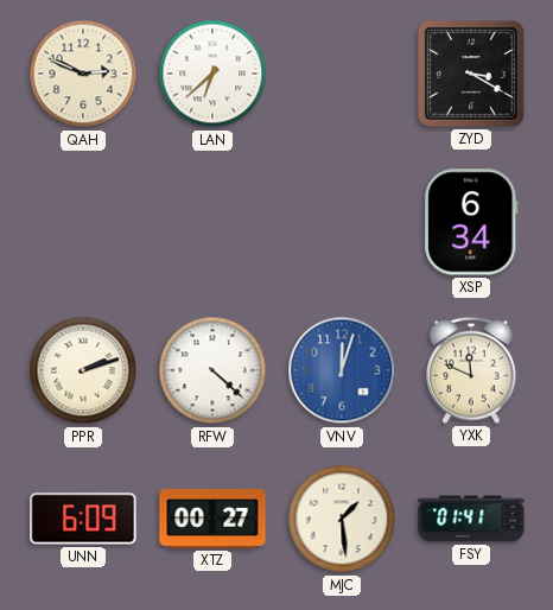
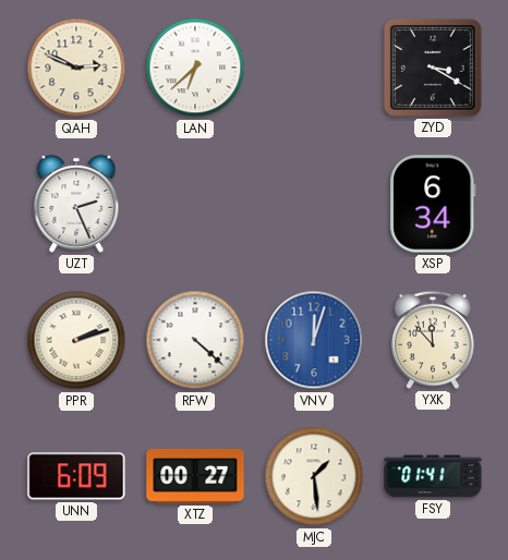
UZT: none -> 2:26
YXK: 11:49 -> 11:53
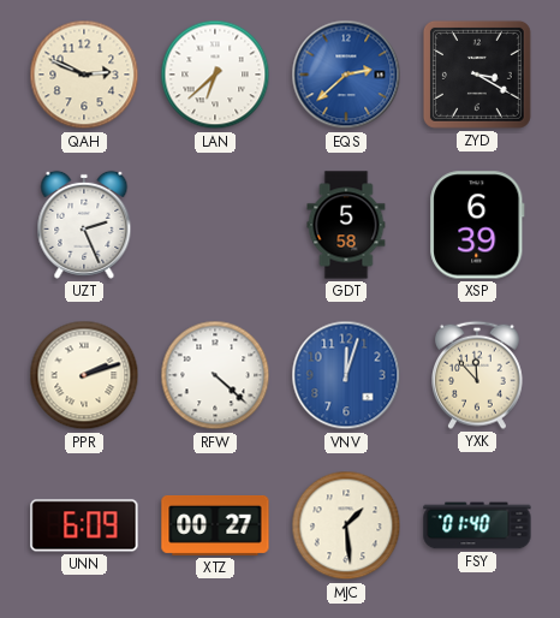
EQS: none -> 2:38
GDT: none -> 5:58
XSP: 6:34 -> 6:39
FSY: 01:41 -> 01:40
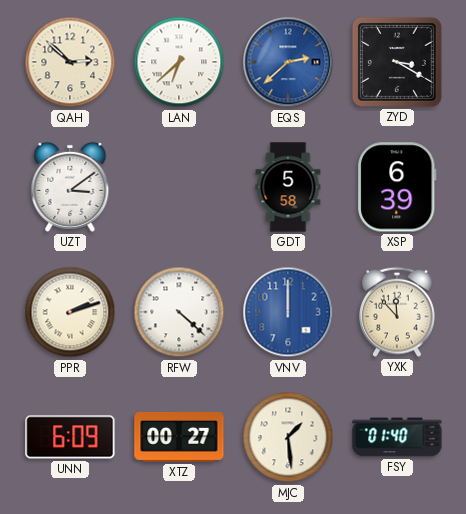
QAH: 2:49 -> 2:52
UZT: 2:26 -> 3:09
VNV: 12:03 -> 12:00
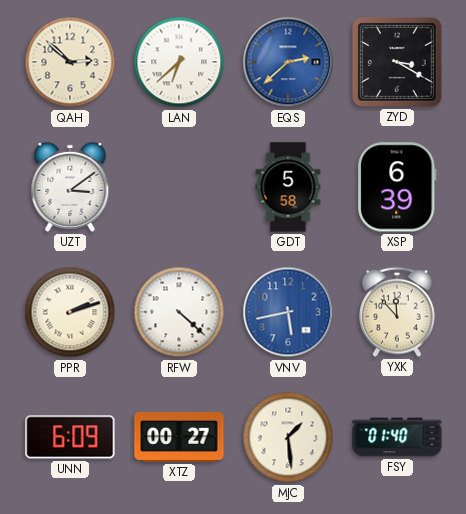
VNV: 12:00 -> 5:43
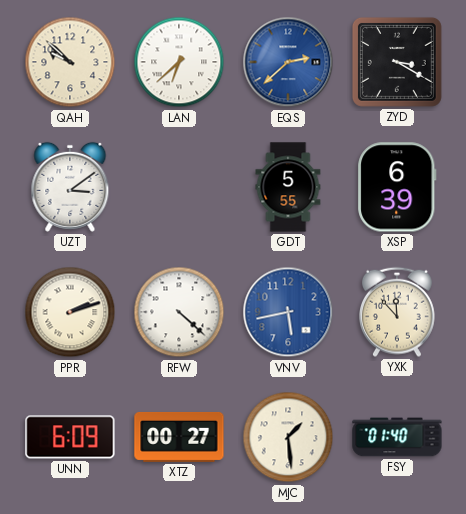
QAH: 2:52 -> 9:52
GDT: 5:58 -> 5:55
